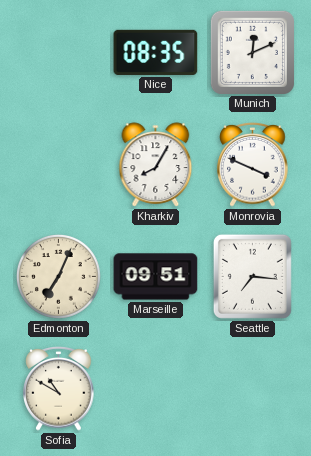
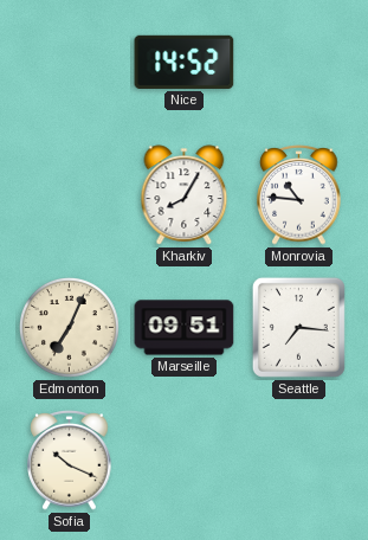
Nice: 08:35 -> 14:52
Munich: 12:11 -> none
Monrovia: 3:49 -> 10:46
Sofia: 10:50 -> 10:19
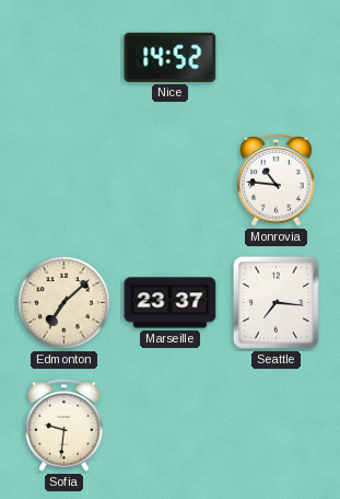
Kharkiv: 8:05 -> none
Edmonton: 7:04 -> 7:08
Marseille: 09:51 -> 23:37
Sofia: 10:19 -> 9:31
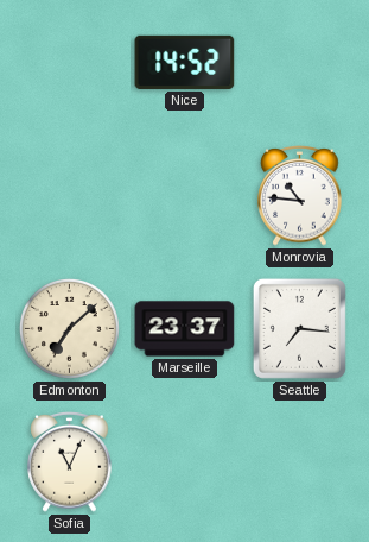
Sofia: 9:31 -> 11:04
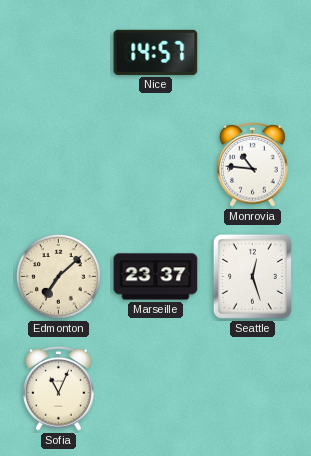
Nice: 14:52 -> 14:57
Seattle: 7:16 -> 12:27
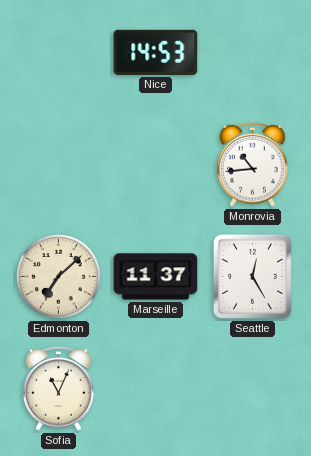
Nice: 14:57 -> 14:53
Monrovia: 10:46 -> 10:44
Marseille: 23:37 -> 11:37
Seattle: 12:27 -> 12:25
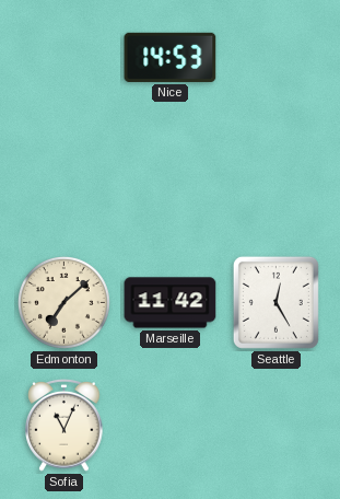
Monrovia: 10:44 -> none
Marseille: 11:37 -> 11:42
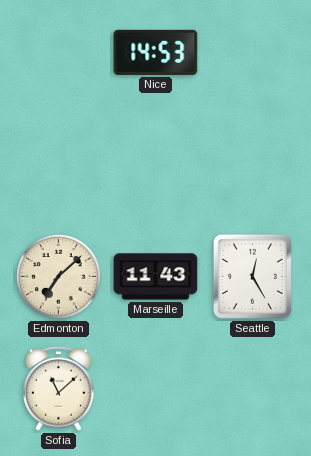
Marseille: 11:42 -> 11:43
Sofia: 11:04 -> 11:08
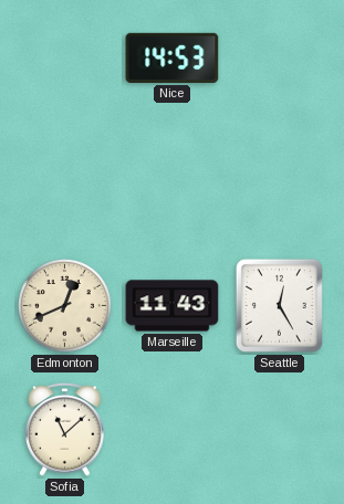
Edmonton: 7:08 -> 12:41
